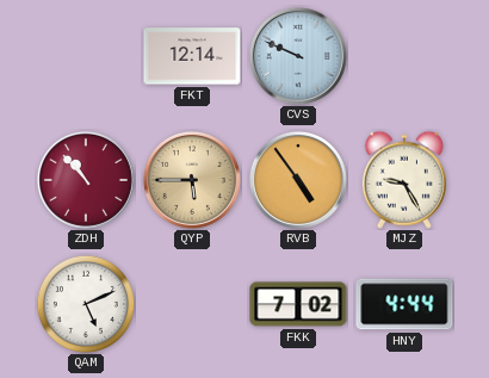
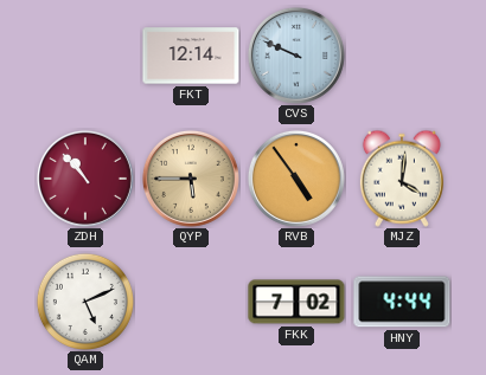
MJZ: 9:25 -> 4:01
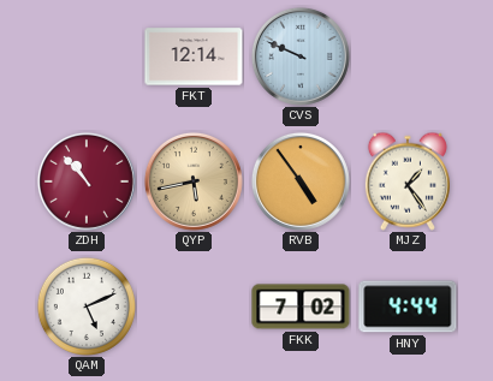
QYP: 5:45 -> 5:43
MJZ: 4:01 -> 1:24
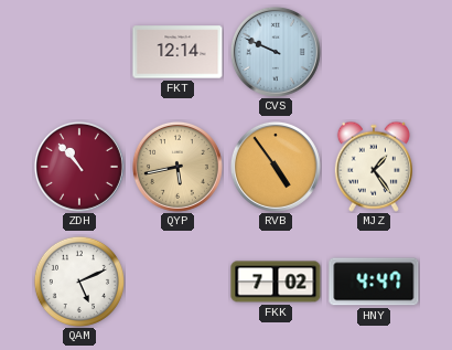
HNY: 4:44 -> 4:47
